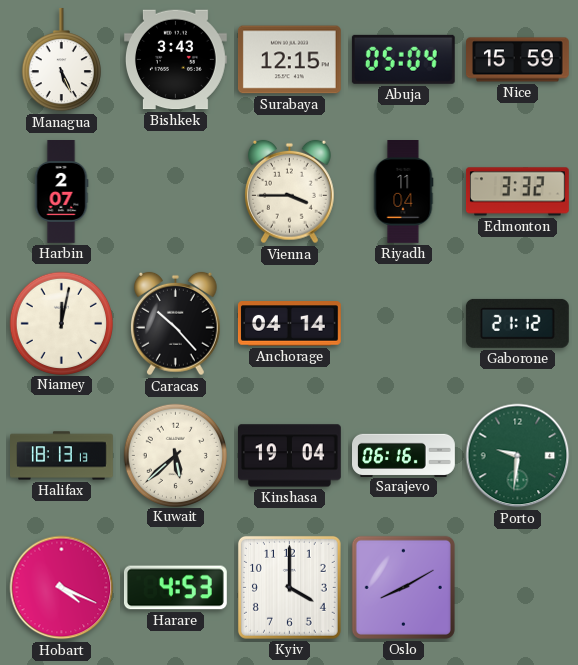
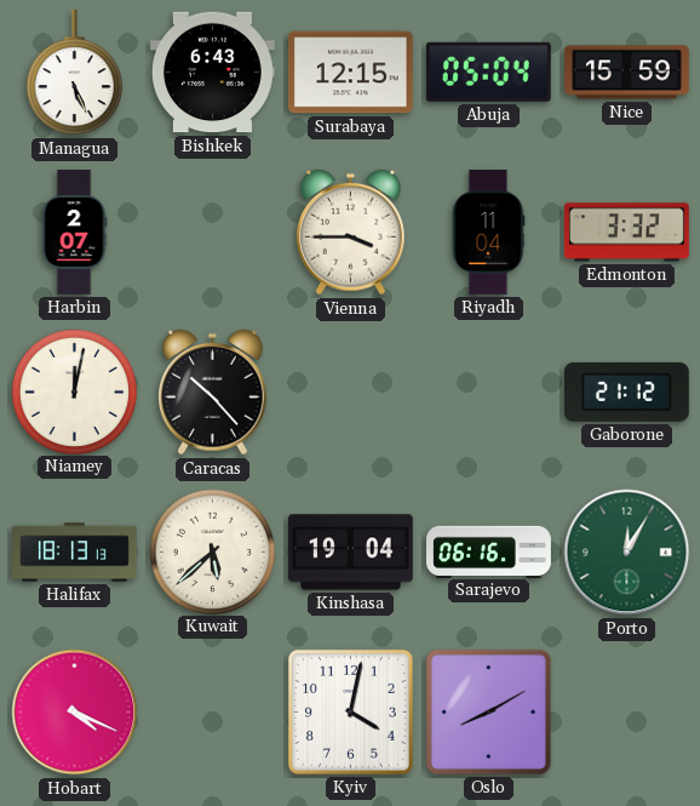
Bishkek: 3:43 -> 6:43
Anchorage: 04:14 -> none
Porto: 9:31 -> 12:05
Harare: 4:53 -> none
Kyiv: 4:00 -> 4:02
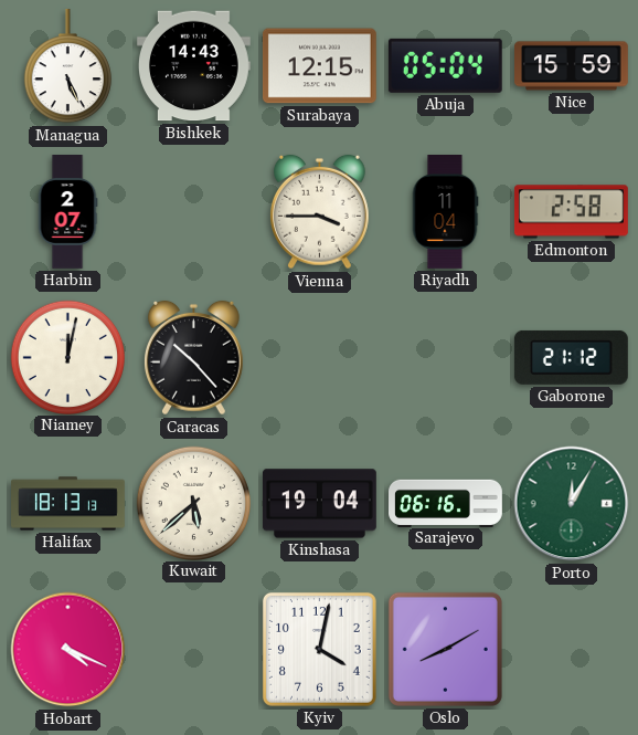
Bishkek: 6:43 -> 14:43
Edmonton: 3:32 -> 2:58
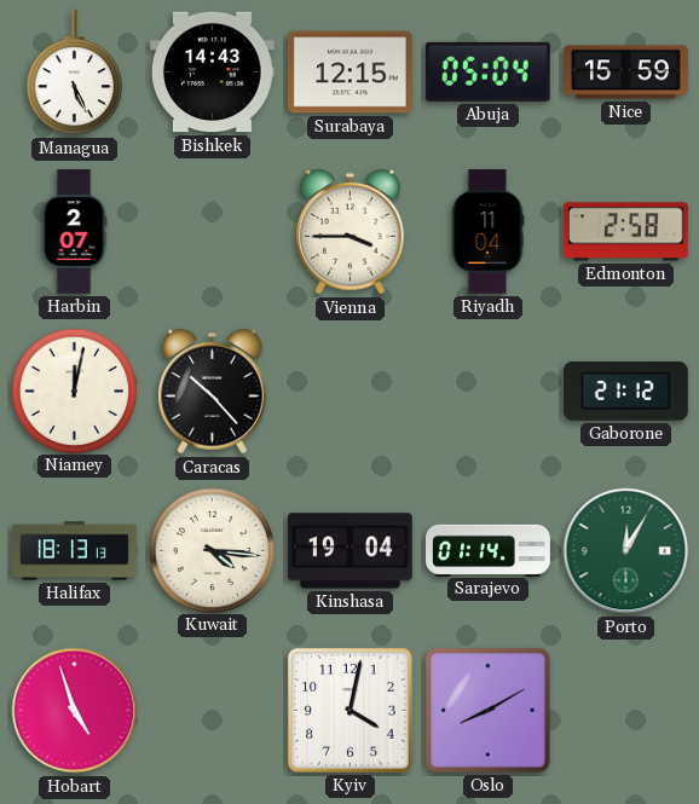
Kuwait: 5:38 -> 4:16
Sarajevo: 06:16 -> 01:14
Hobart: 4:19 -> 4:57
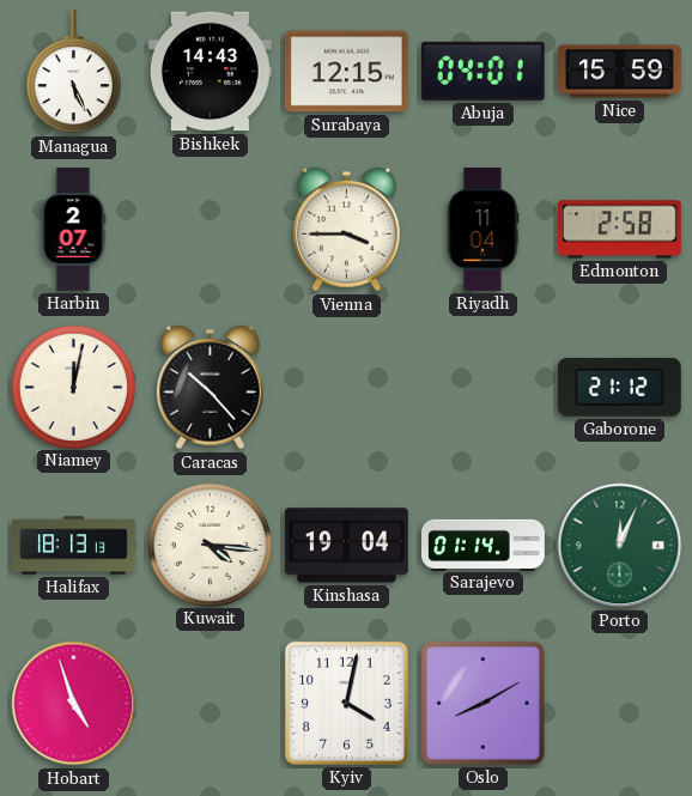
Abuja: 05:04 -> 04:01
Porto: 12:05 -> 12:04
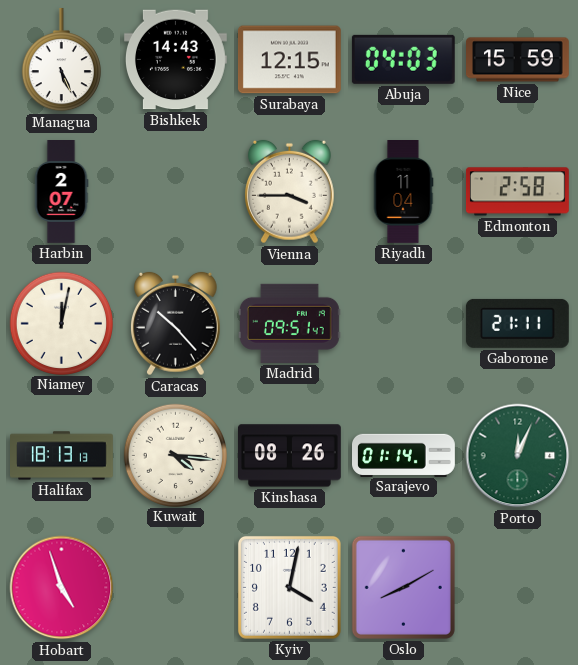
Abuja: 04:01 -> 04:03
Madrid: none -> 09:51
Gaborone: 21:12 -> 21:11
Kinshasa: 19:04 -> 08:26
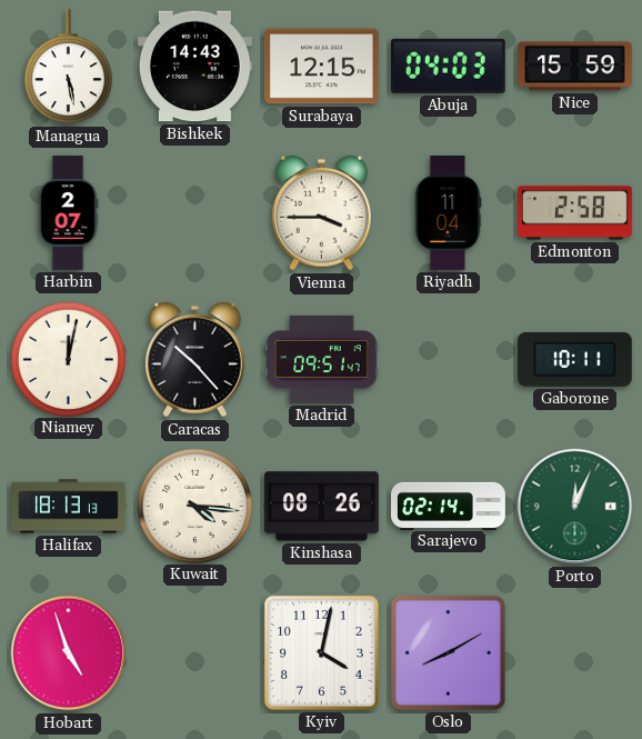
Managua: 5:26 -> 5:28
Gaborone: 21:11 -> 10:11
Sarajevo: 01:14 -> 02:14
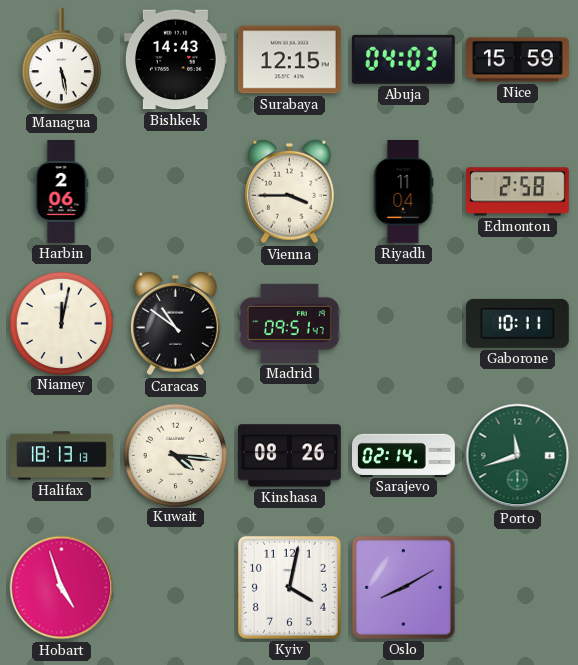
Harbin: 2:07 -> 2:06
Caracas: 10:23 -> 10:51
Porto: 12:04 -> 11:42
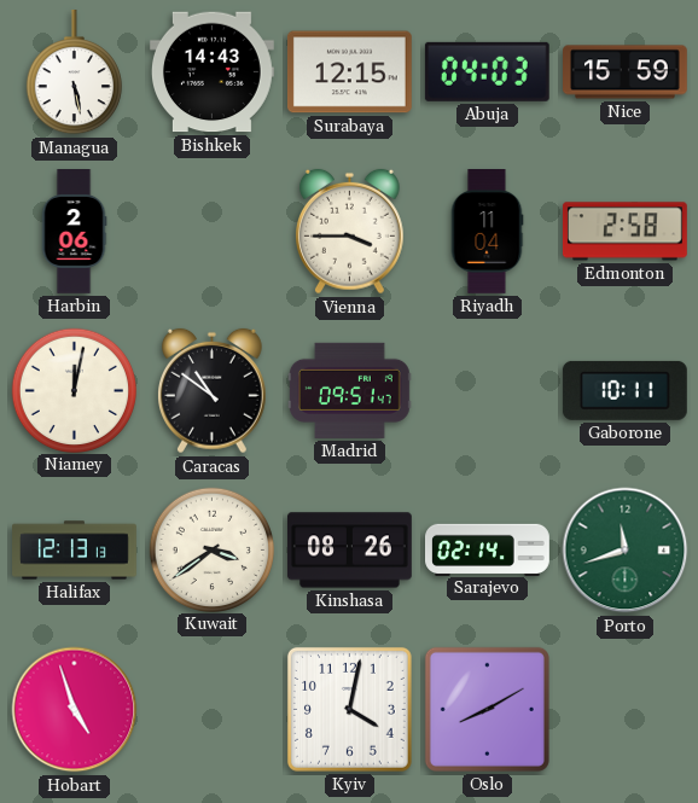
Halifax: 18:13 -> 12:13
Kuwait: 4:16 -> 3:39
